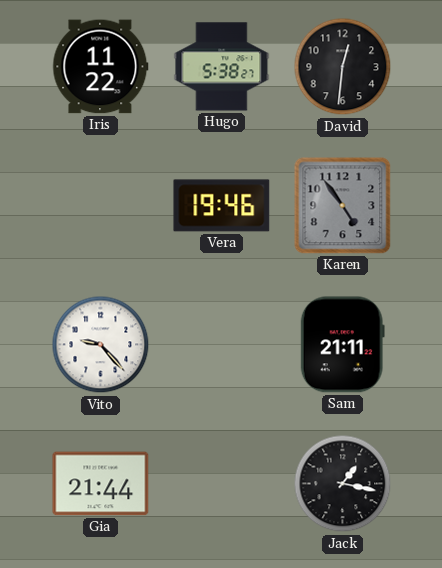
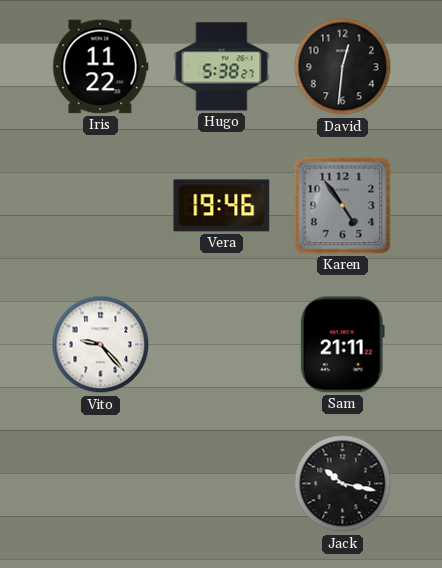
Gia: 21:44 -> none
Jack: 1:17 -> 10:17
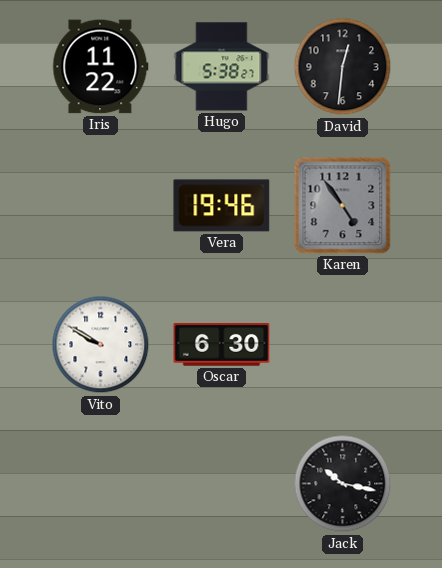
Vito: 9:23 -> 9:50
Oscar: none -> 6:30
Sam: 21:11 -> none
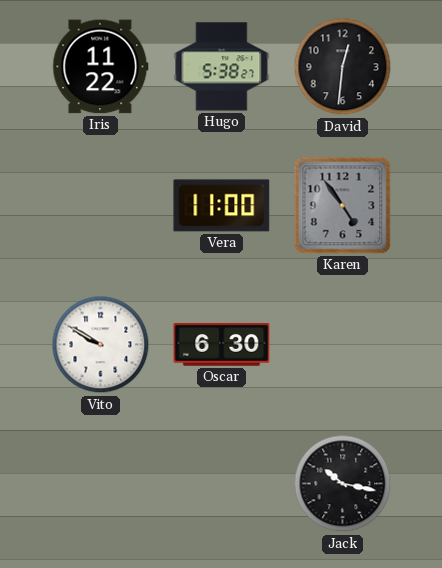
Vera: 19:46 -> 11:00
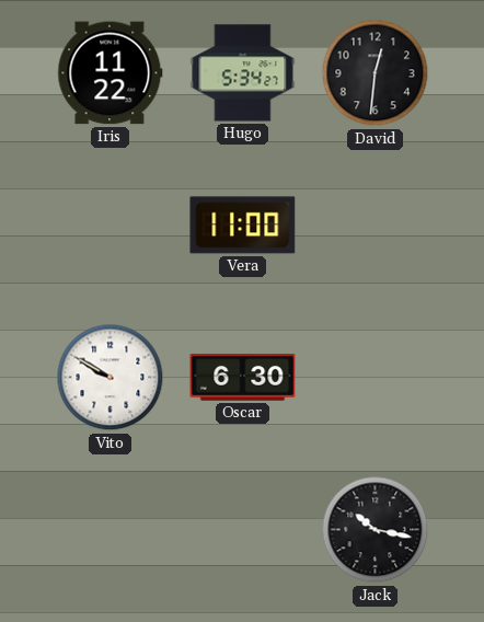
Hugo: 5:38 -> 5:34
Karen: 4:54 -> none
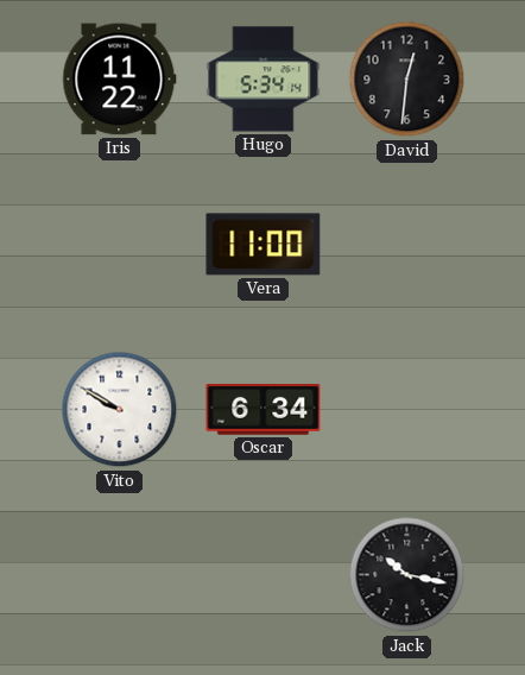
Hugo: 5:34:27 -> 5:34:14
Oscar: 6:30 -> 6:34
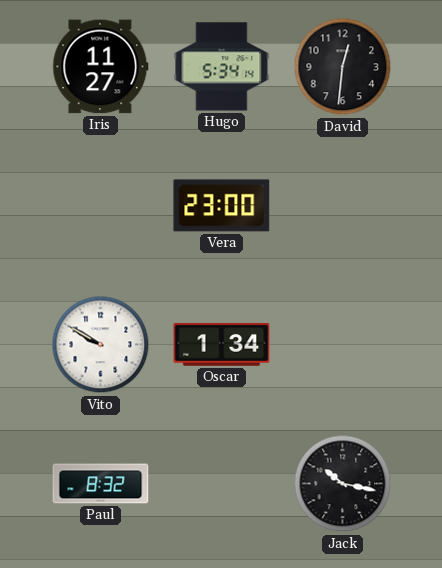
Iris: 11:22 -> 11:27
Vera: 11:00 -> 23:00
Oscar: 6:34 -> 1:34
Paul: none -> 8:32
